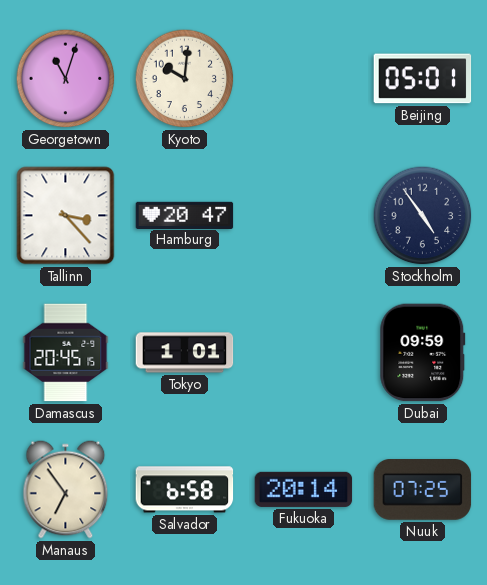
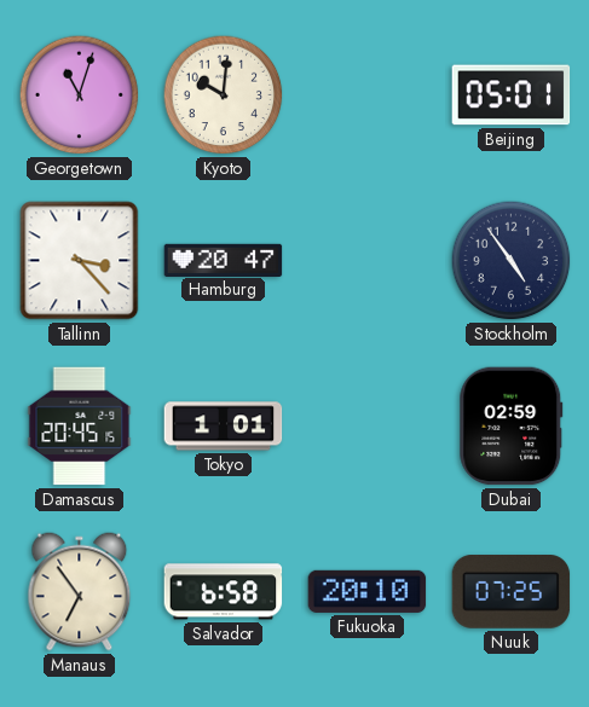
Dubai: 09:59 -> 02:59
Fukuoka: 20:14 -> 20:10
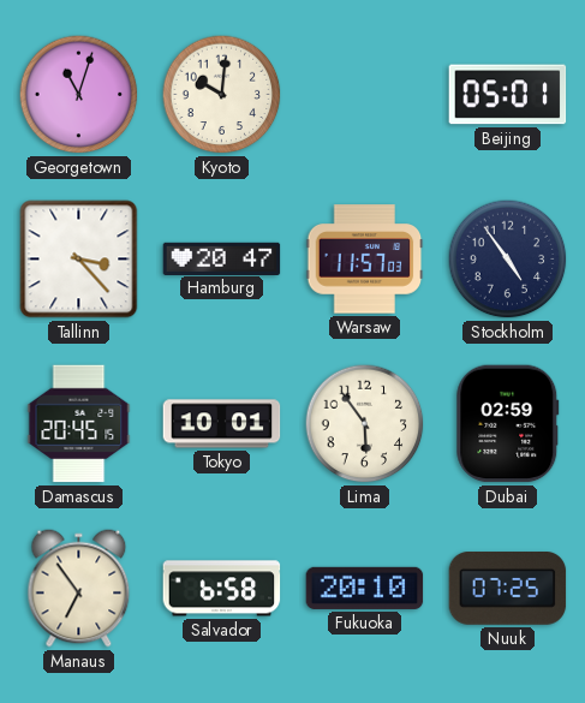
Warsaw: none -> 11:57
Tokyo: 1:01 -> 10:01
Lima: none -> 5:54
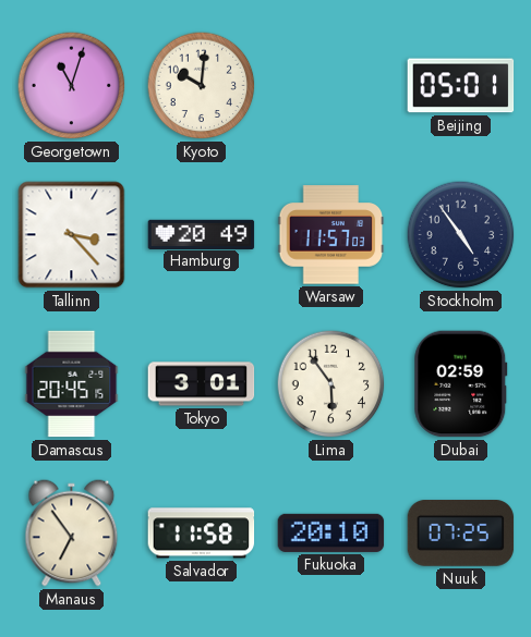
Hamburg: 20:47 -> 20:49
Tokyo: 10:01 -> 3:01
Salvador: 6:58 -> 11:58
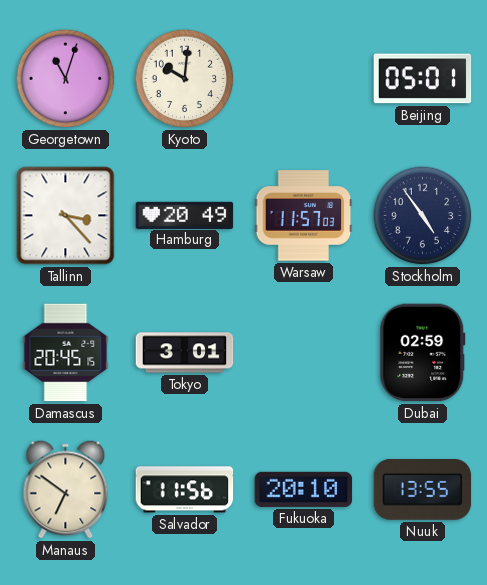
Lima: 5:54 -> none
Manaus: 6:54 -> 6:51
Salvador: 11:58 -> 11:56
Nuuk: 07:25 -> 13:55
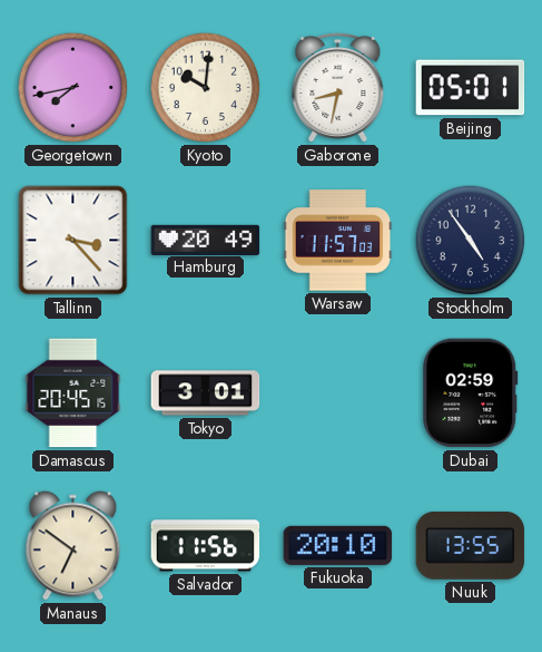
Georgetown: 11:03 -> 7:43
Gaborone: none -> 8:32
